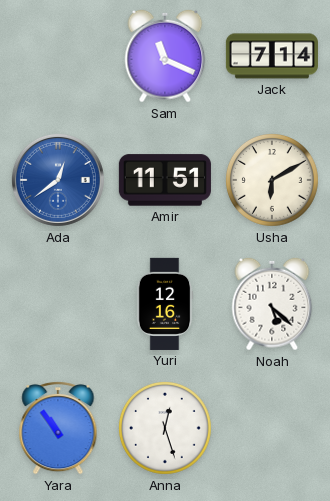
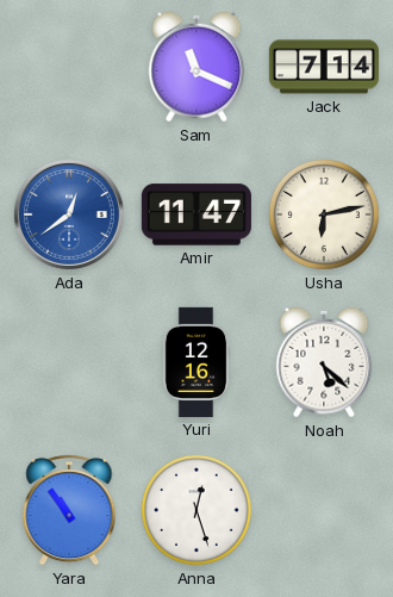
Amir: 11:51 -> 11:47
Usha: 6:10 -> 6:13
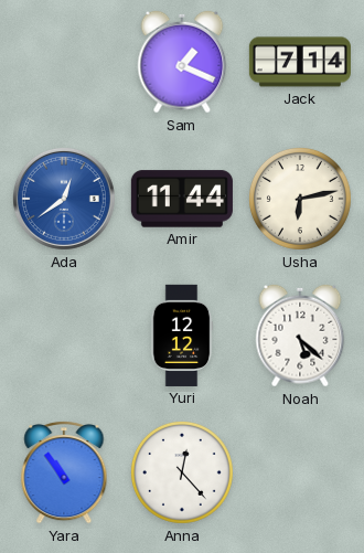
Sam: 11:19 -> 1:19
Amir: 11:47 -> 11:44
Yuri: 12:16 -> 12:12
Anna: 12:27 -> 12:23
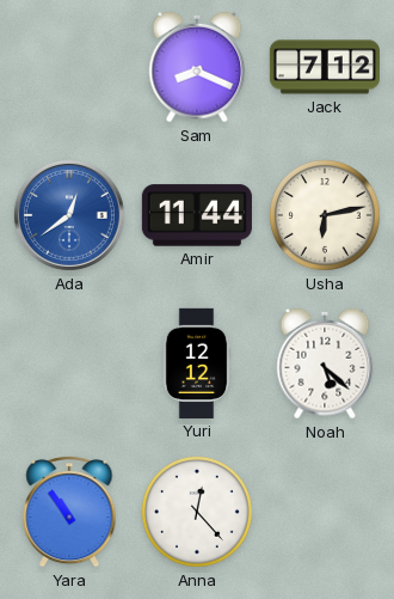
Sam: 1:19 -> 8:19
Jack: 7:14 -> 7:12
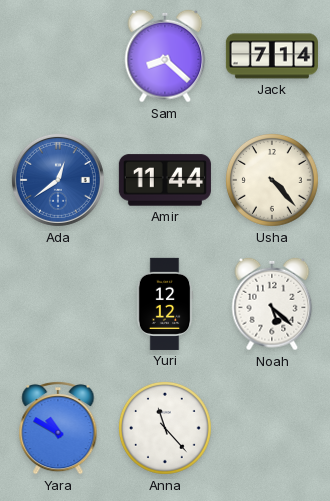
Sam: 8:19 -> 8:22
Jack: 7:12 -> 7:14
Usha: 6:13 -> 4:23
Yara: 10:54 -> 10:50
Anna: 12:23 -> 11:23
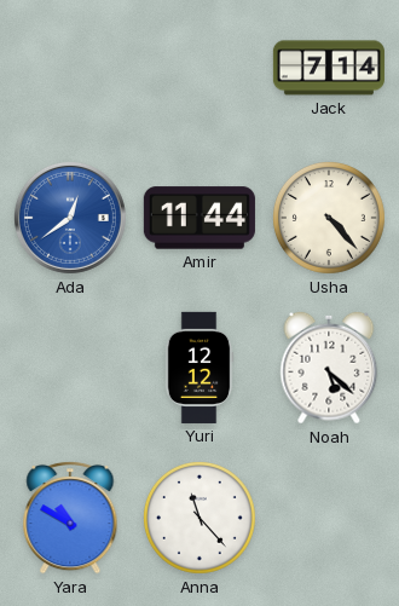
Sam: 8:22 -> none
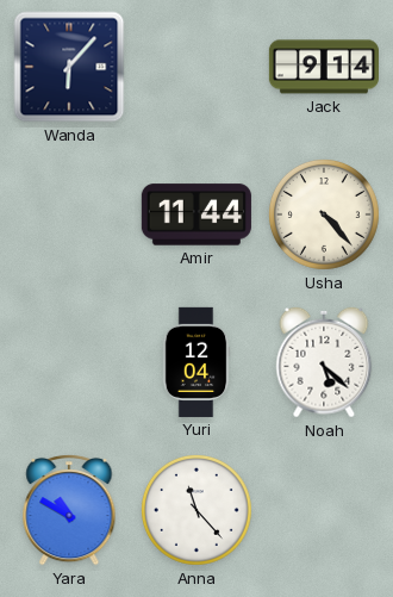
Wanda: none -> 6:07
Jack: 7:14 -> 9:14
Ada: 12:39 -> none
Yuri: 12:12 -> 12:04
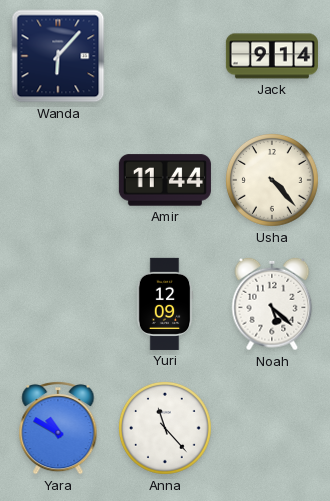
Yuri: 12:04 -> 12:09
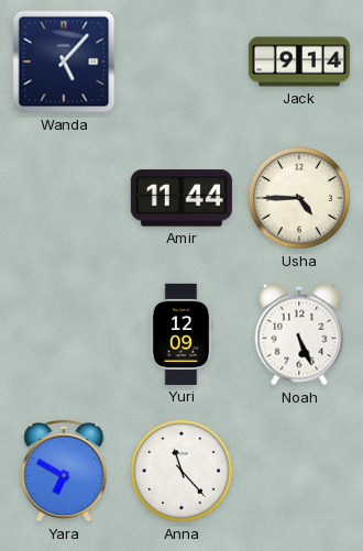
Wanda: 6:07 -> 5:07
Usha: 4:23 -> 4:45
Noah: 5:22 -> 5:26
Yara: 10:50 -> 6:50
